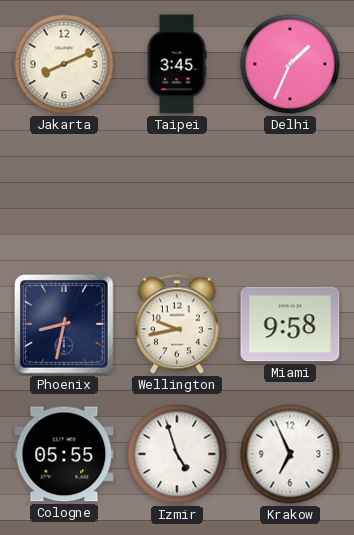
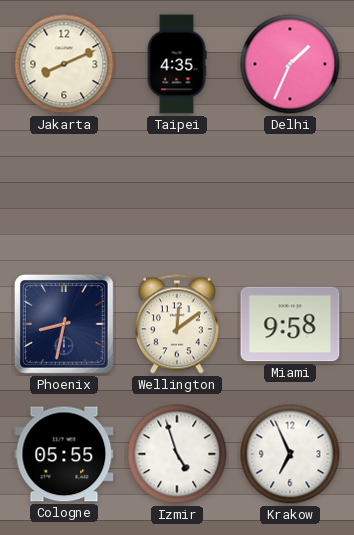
Taipei: 3:45 -> 4:35
Wellington: 9:43 -> 12:09
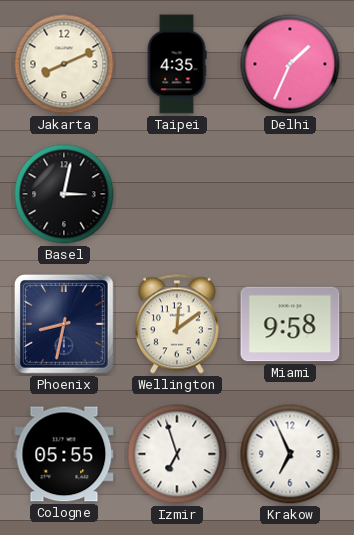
Basel: none -> 3:02
Izmir: 4:57 -> 6:57
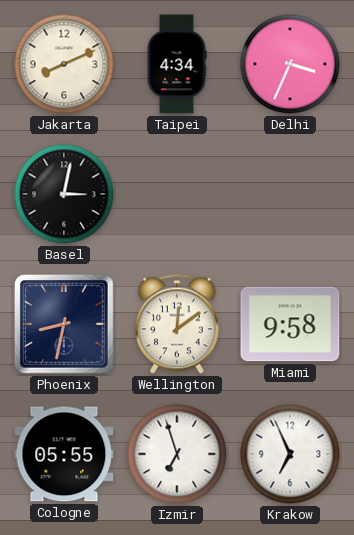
Taipei: 4:35 -> 4:34
Delhi: 1:34 -> 3:34
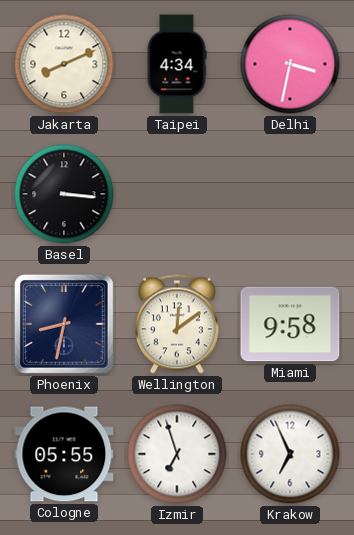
Delhi: 3:34 -> 3:32
Basel: 3:02 -> 3:16
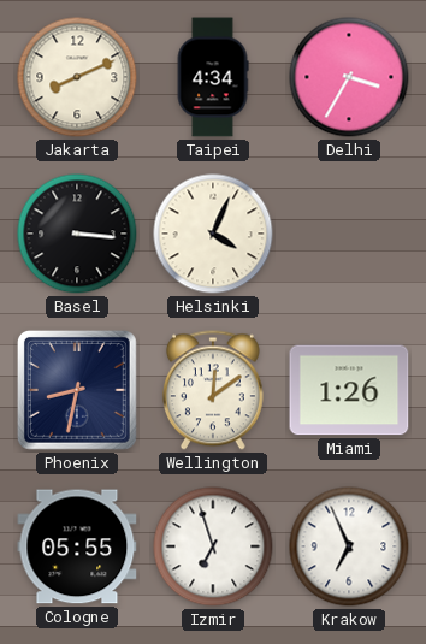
Delhi: 3:32 -> 3:35
Helsinki: none -> 4:04
Miami: 9:58 -> 1:26
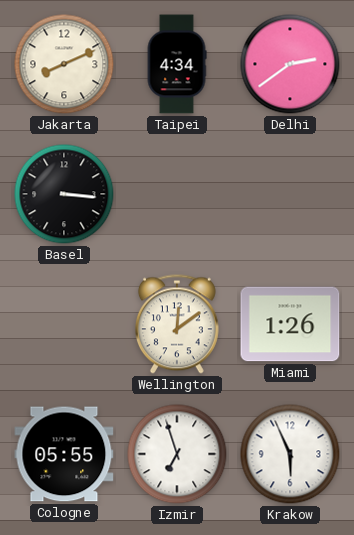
Delhi: 3:35 -> 2:39
Helsinki: 4:04 -> none
Phoenix: 8:32 -> none
Krakow: 6:56 -> 5:56
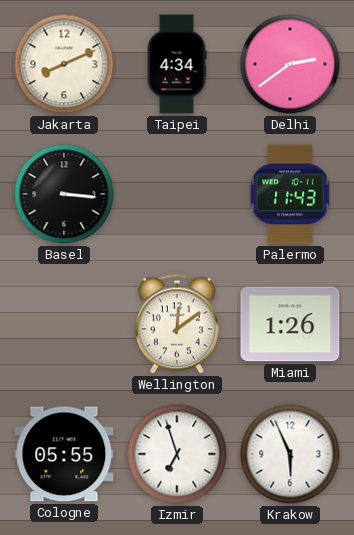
Palermo: none -> 11:43
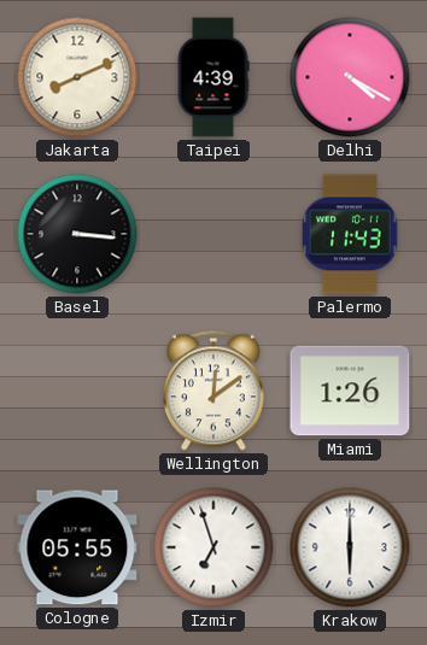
Taipei: 4:34 -> 4:39
Delhi: 2:39 -> 4:20
Krakow: 5:56 -> 6:00
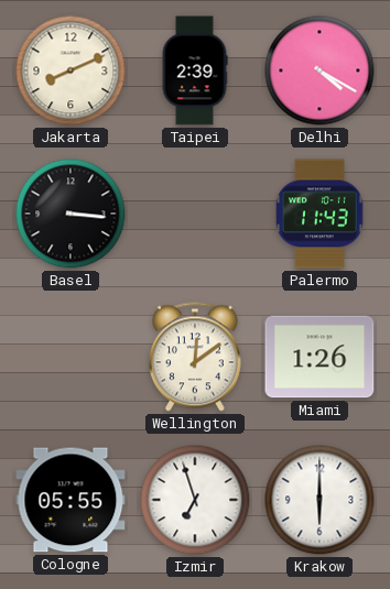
Taipei: 4:39 -> 2:39
